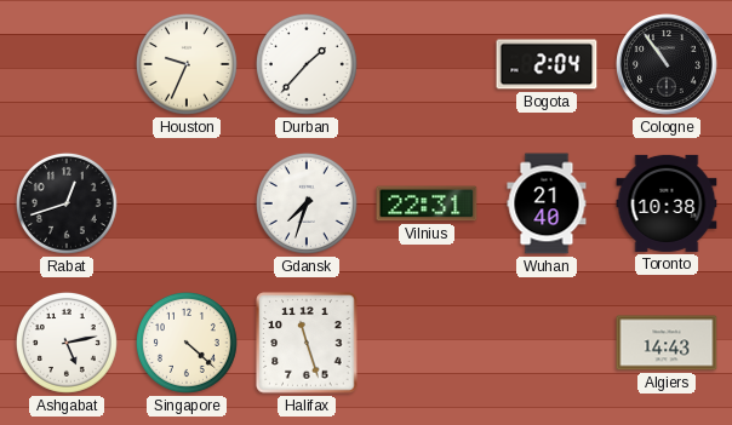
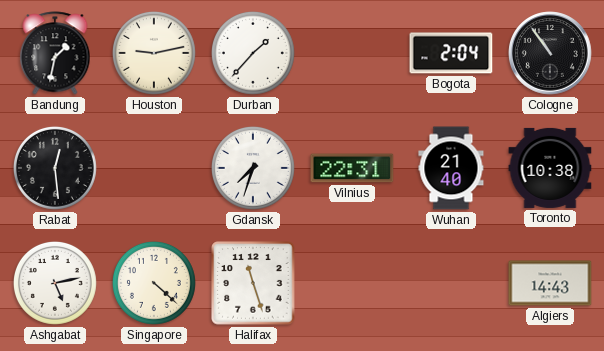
Bandung: none -> 1:32
Houston: 9:34 -> 9:13
Rabat: 12:42 -> 12:29
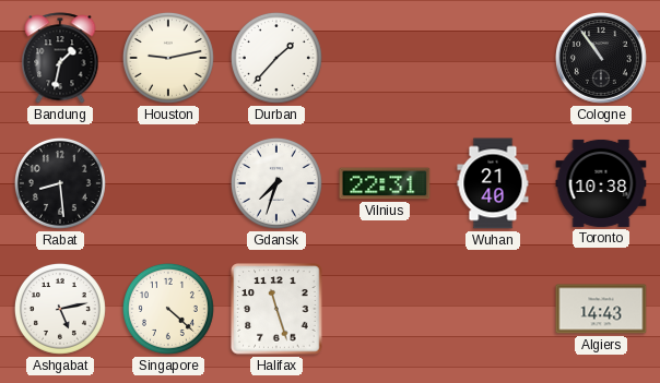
Bogota: 2:04 -> none
Rabat: 12:29 -> 8:29
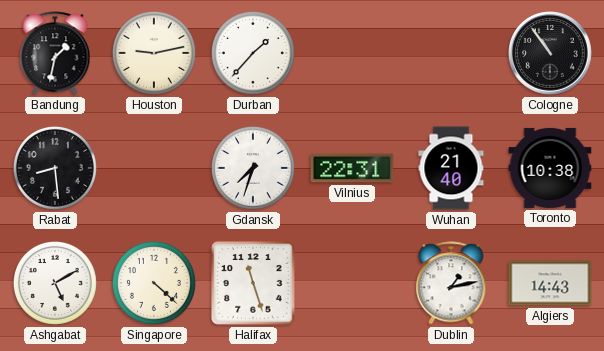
Ashgabat: 5:13 -> 5:10
Dublin: none -> 1:13
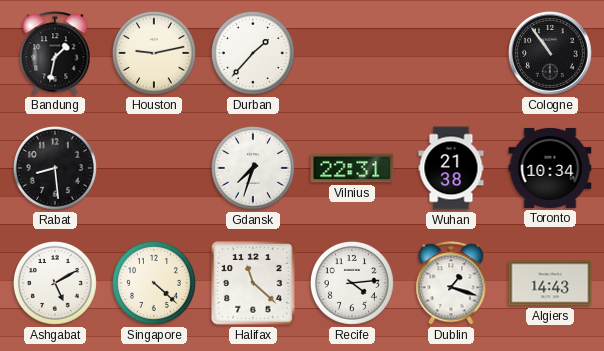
Wuhan: 21:40 -> 21:38
Toronto: 10:38 -> 10:34
Halifax: 11:27 -> 11:22
Recife: none -> 4:14
Dublin: 1:13 -> 1:18
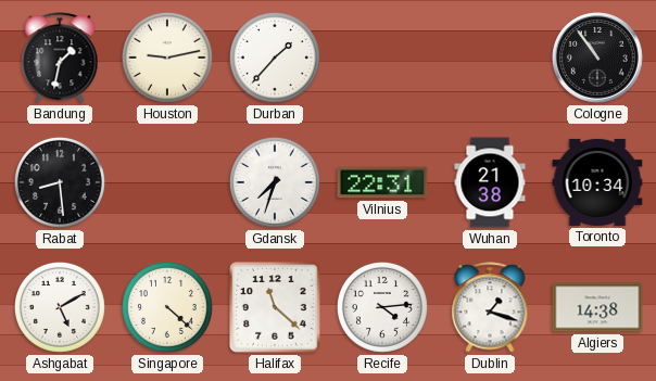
Algiers: 14:43 -> 14:38
